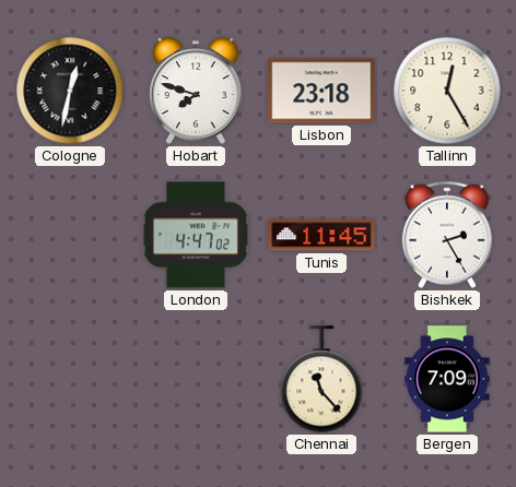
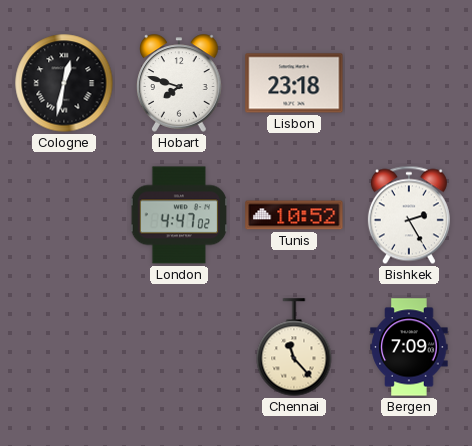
Tallinn: 12:25 -> none
Tunis: 11:45 -> 10:52
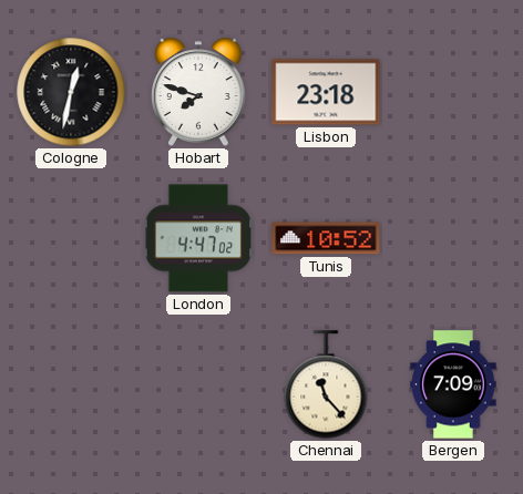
Bishkek: 2:25 -> none
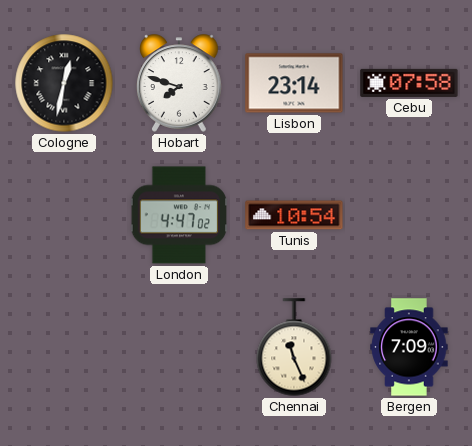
Lisbon: 23:18 -> 23:14
Cebu: none -> 07:58
Tunis: 10:52 -> 10:54
Chennai: 11:23 -> 11:26
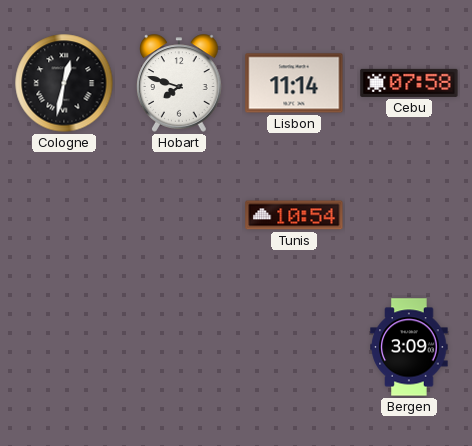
Lisbon: 23:14 -> 11:14
London: 4:47 -> none
Chennai: 11:26 -> none
Bergen: 7:09 -> 3:09
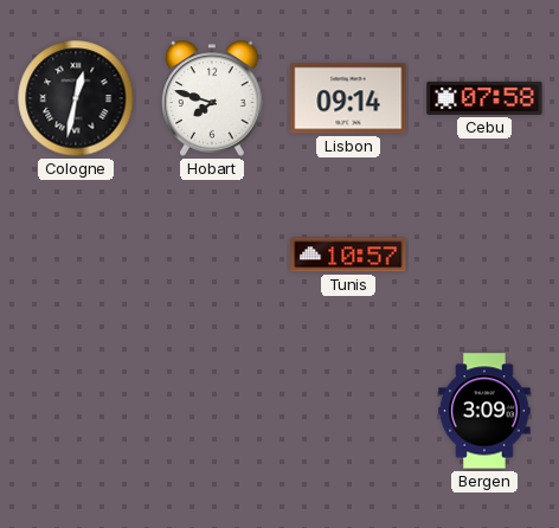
Lisbon: 11:14 -> 09:14
Tunis: 10:54 -> 10:57
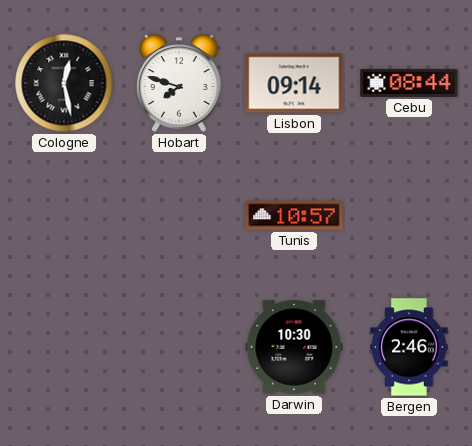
Cologne: 12:32 -> 12:28
Cebu: 07:58 -> 08:44
Darwin: none -> 10:30
Bergen: 3:09 -> 2:46
